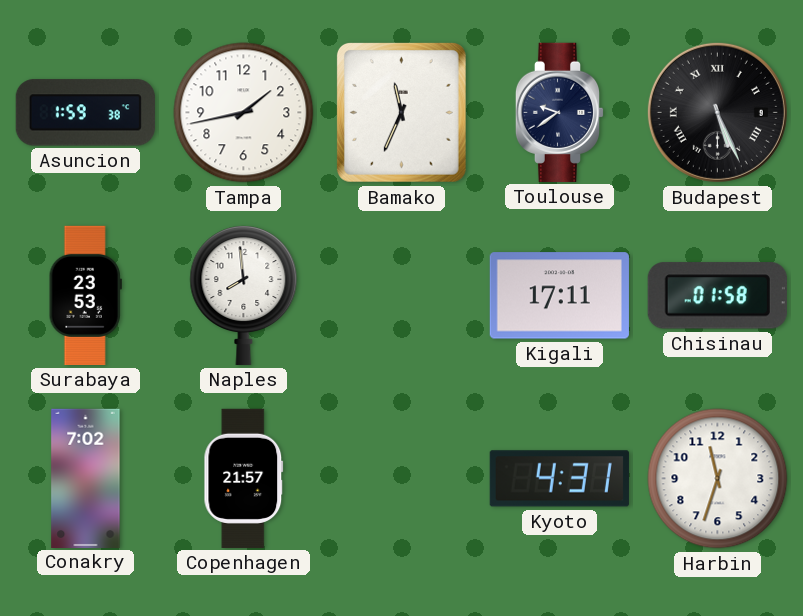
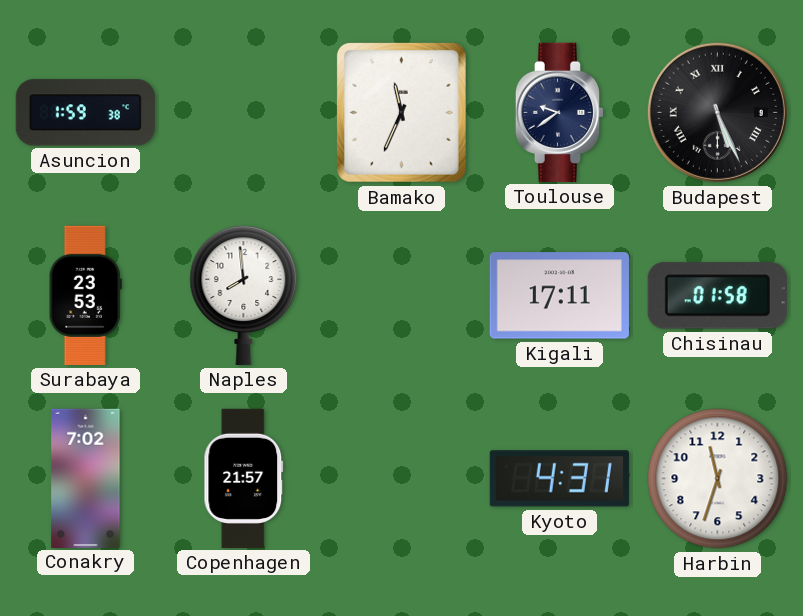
Tampa: 1:43 -> none
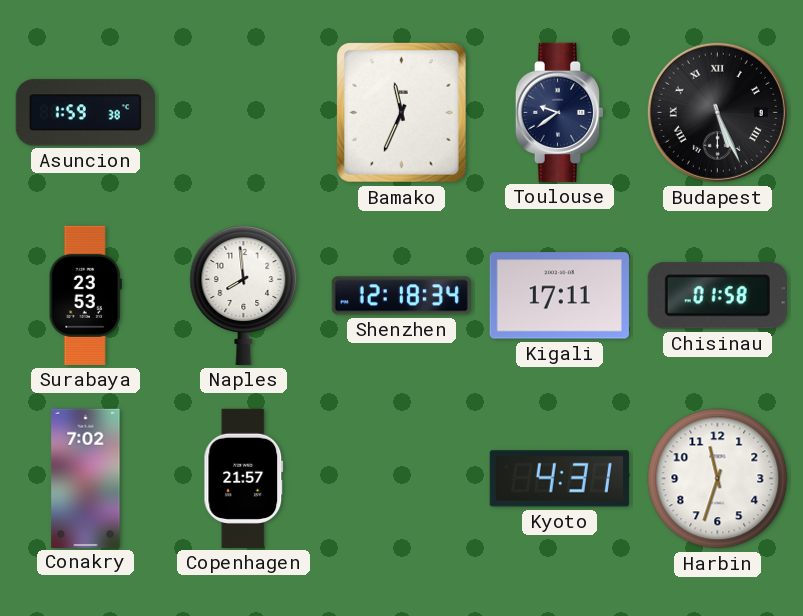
Shenzhen: none -> 12:18
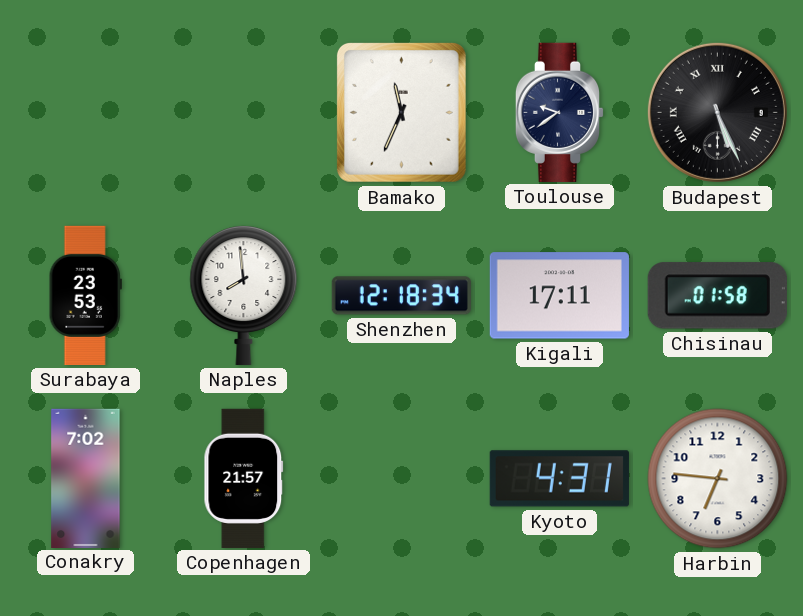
Asuncion: 1:59 -> none
Harbin: 11:33 -> 6:46
